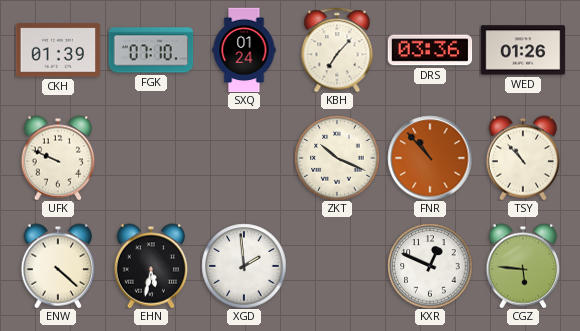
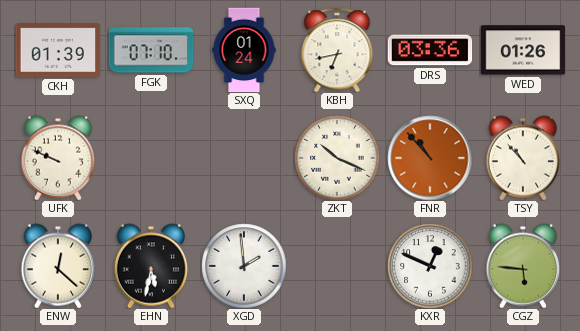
KBH: 7:07 -> 6:43
ENW: 4:22 -> 12:22
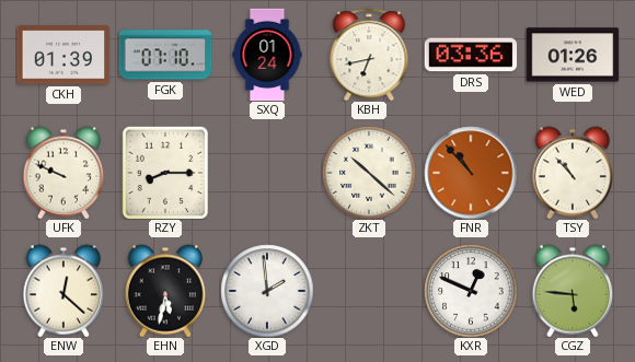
RZY: none -> 8:15
ZKT: 10:19 -> 10:22
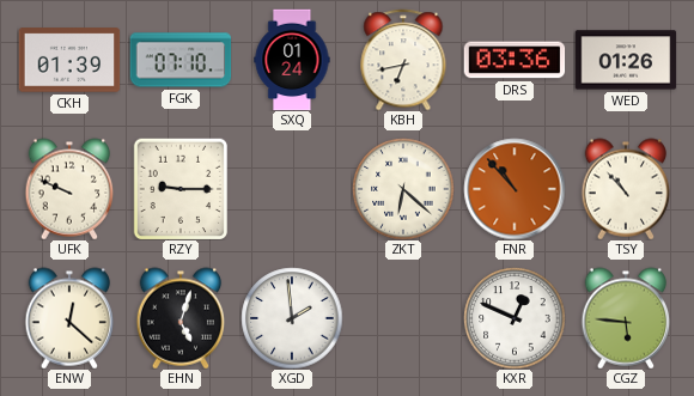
RZY: 8:15 -> 9:15
ZKT: 10:22 -> 6:22
EHN: 5:32 -> 5:03
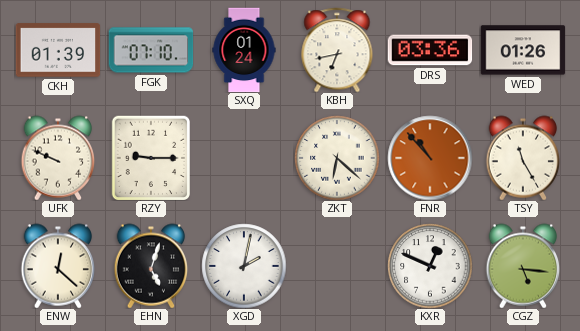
TSY: 10:53 -> 11:25
XGD: 1:59 -> 2:02
CGZ: 5:46 -> 5:16
